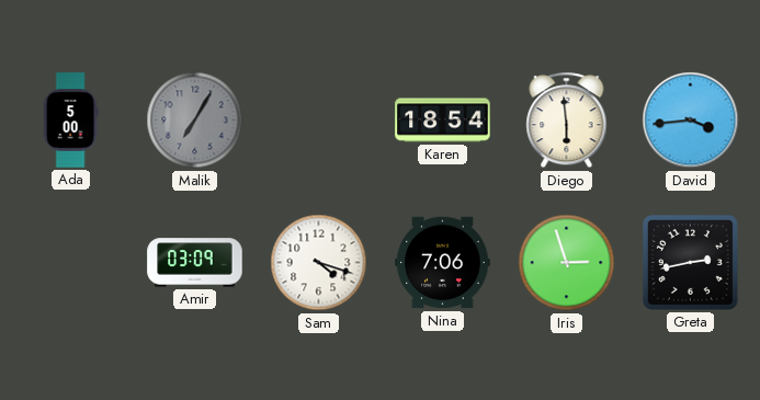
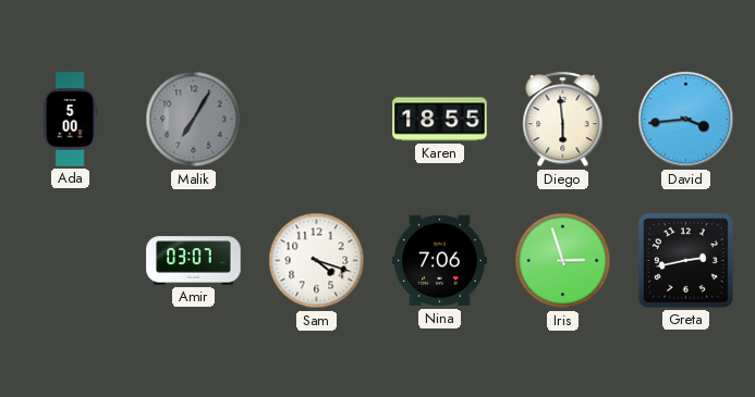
Karen: 18:54 -> 18:55
Amir: 03:09 -> 03:07
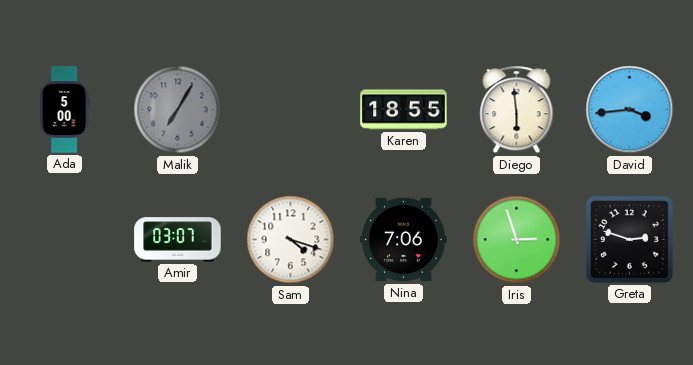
Greta: 2:43 -> 2:48
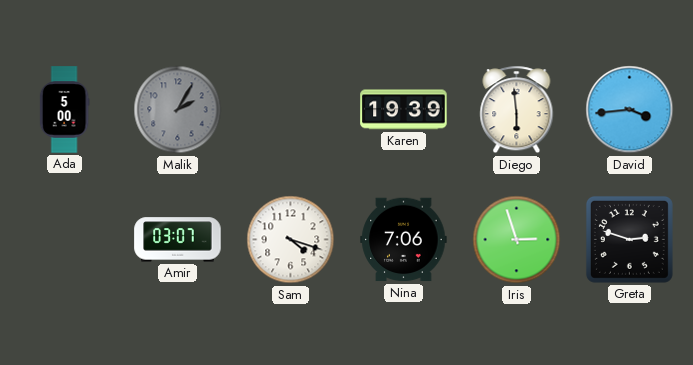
Malik: 7:05 -> 2:05
Karen: 18:55 -> 19:39
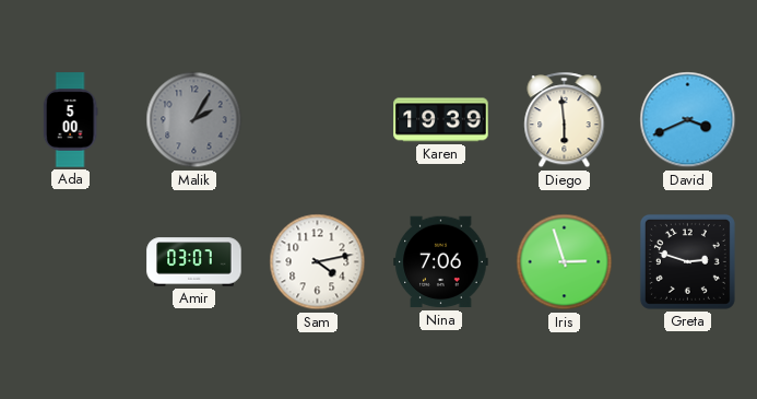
David: 3:44 -> 3:41
Sam: 4:18 -> 4:13
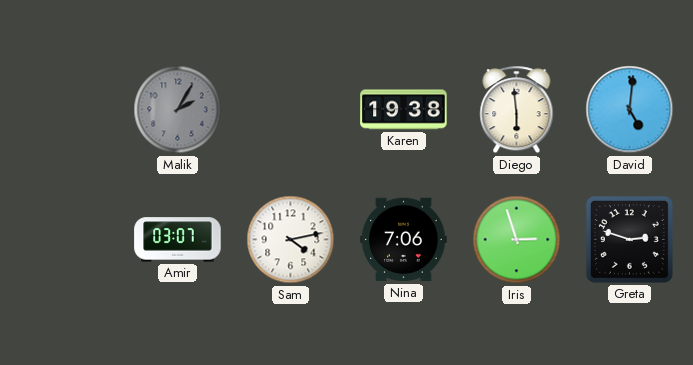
Ada: 5:00 -> none
Karen: 19:39 -> 19:38
David: 3:41 -> 5:01
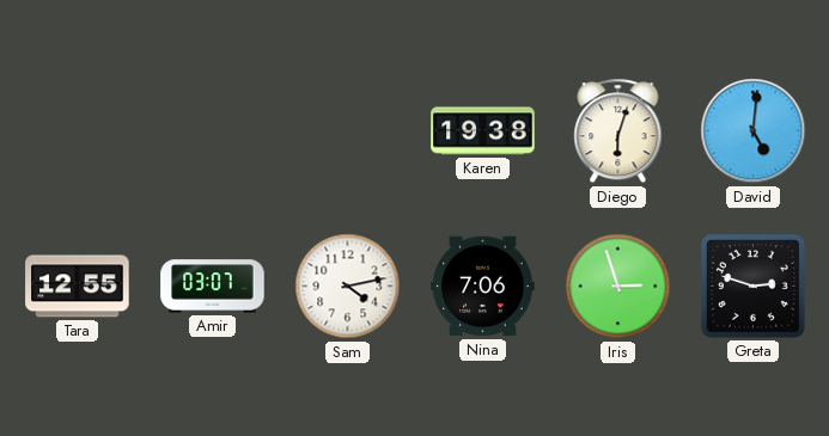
Malik: 2:05 -> none
Diego: 5:59 -> 6:03
Tara: none -> 12:55
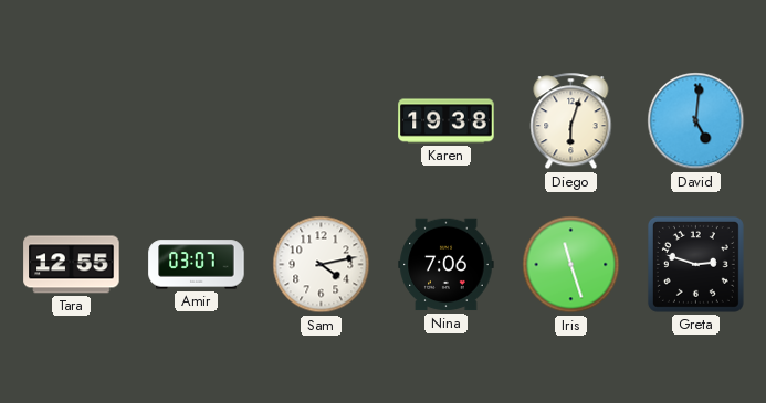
Iris: 2:57 -> 11:27
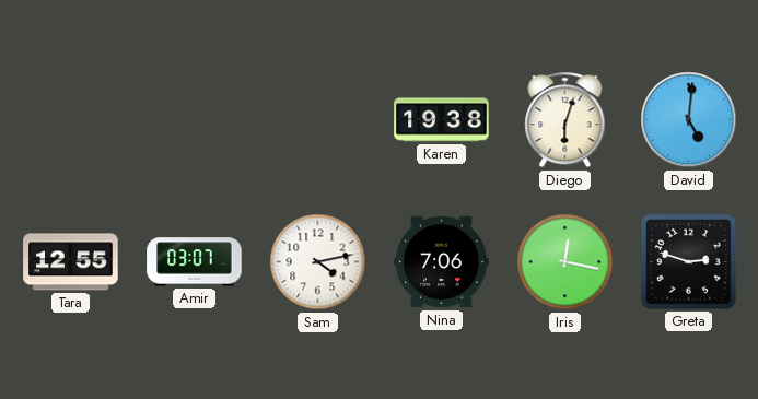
Iris: 11:27 -> 12:17
